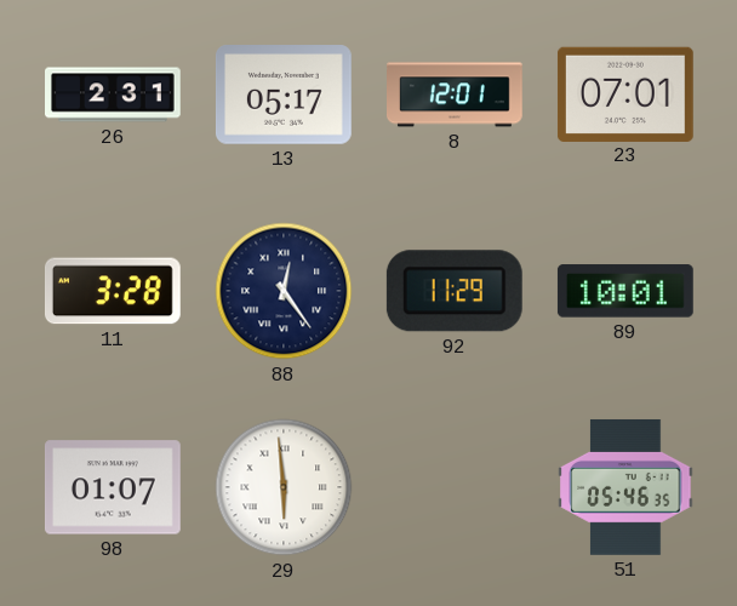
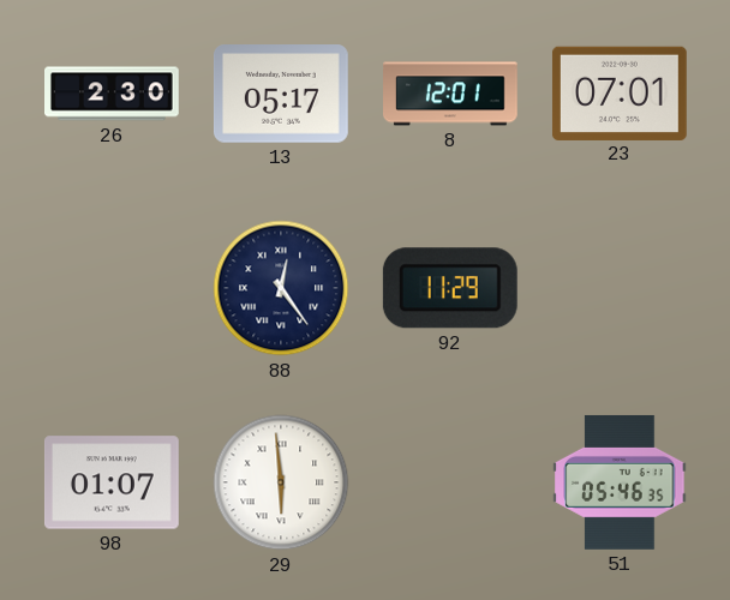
26: 2:31 -> 2:30
11: 3:28 -> none
89: 10:01 -> none
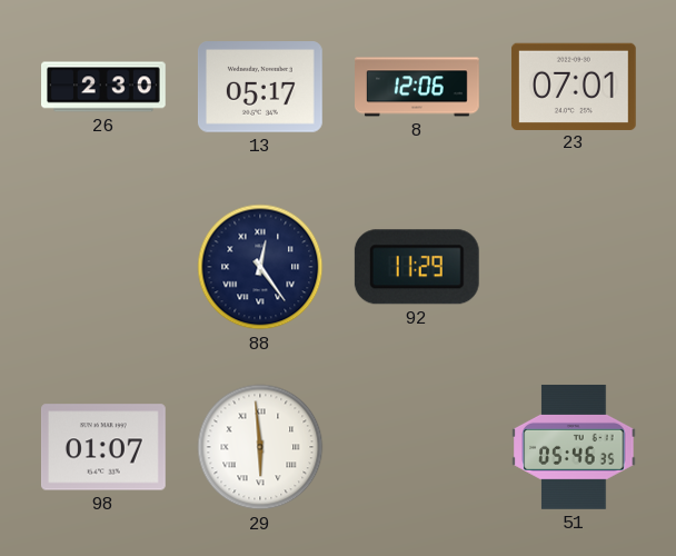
8: 12:01 -> 12:06
